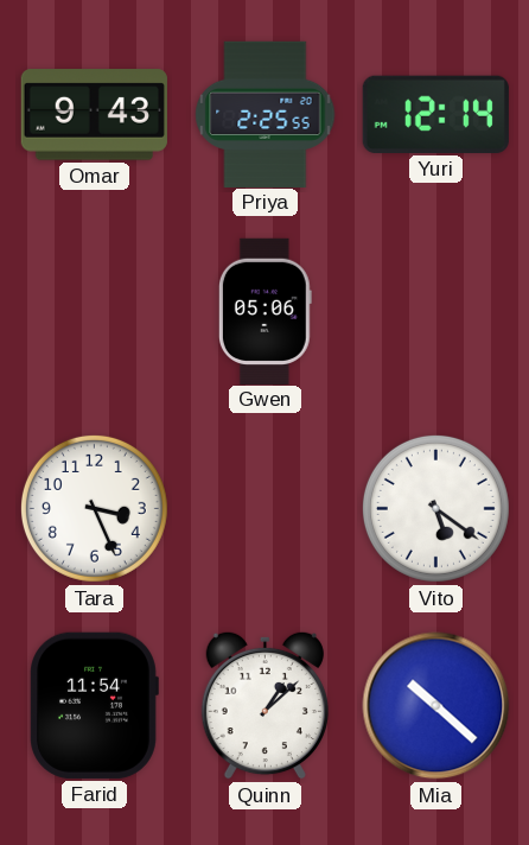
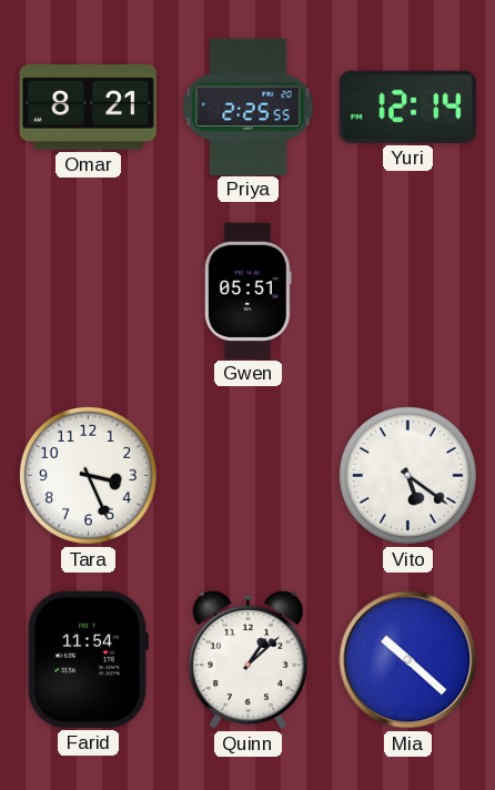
Omar: 9:43 -> 8:21
Gwen: 05:06 -> 05:51
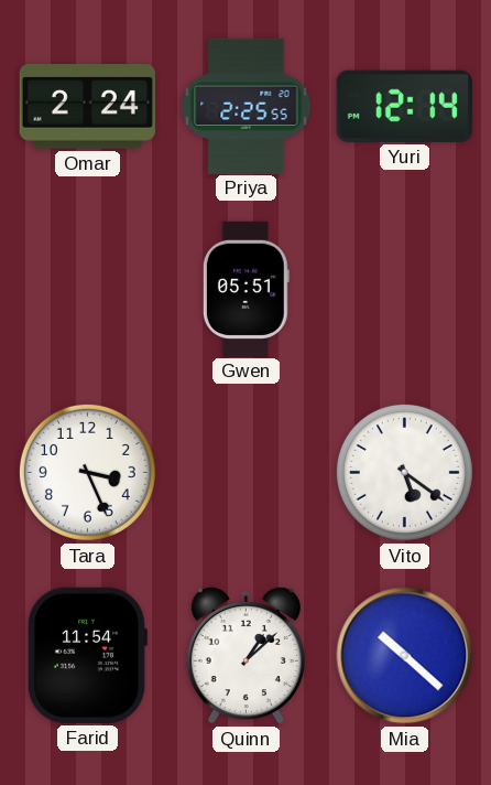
Omar: 8:21 -> 2:24
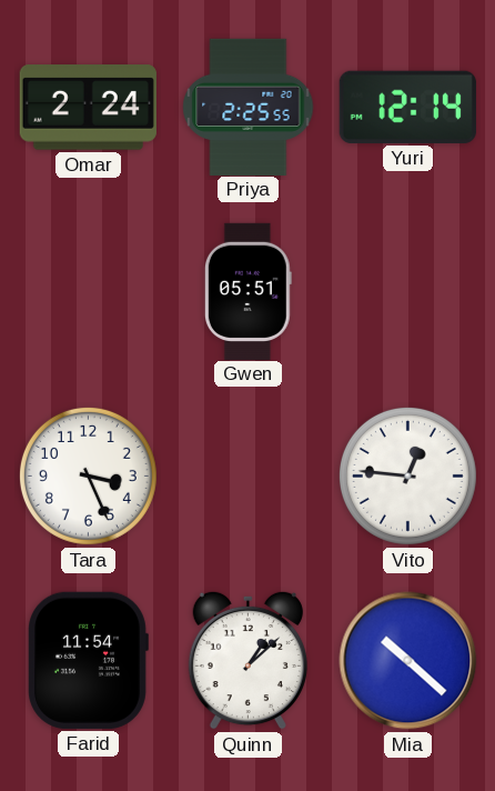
Vito: 5:21 -> 12:46
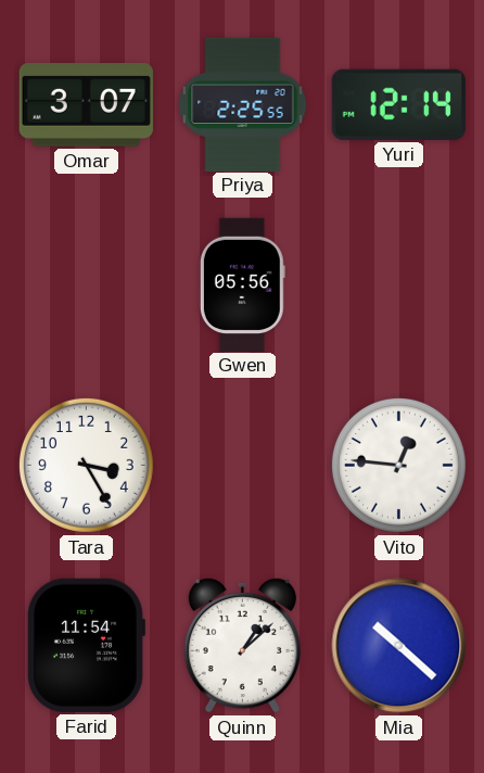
Omar: 2:24 -> 3:07
Gwen: 05:51 -> 05:56
Tara: 3:26 -> 3:25
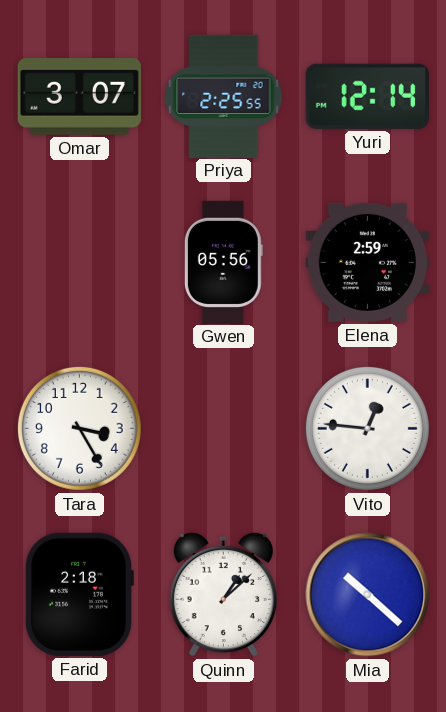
Elena: none -> 2:59
Farid: 11:54 -> 2:18
